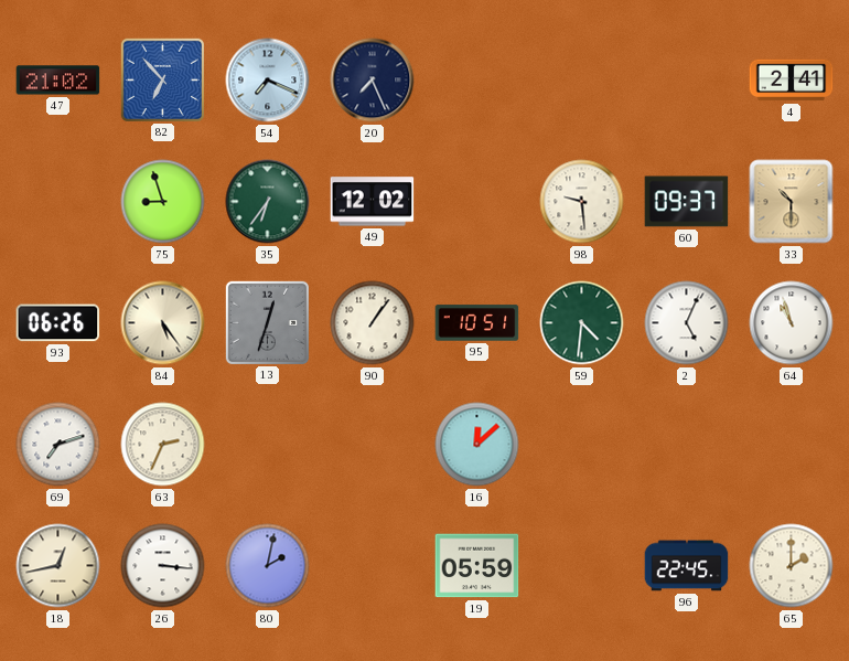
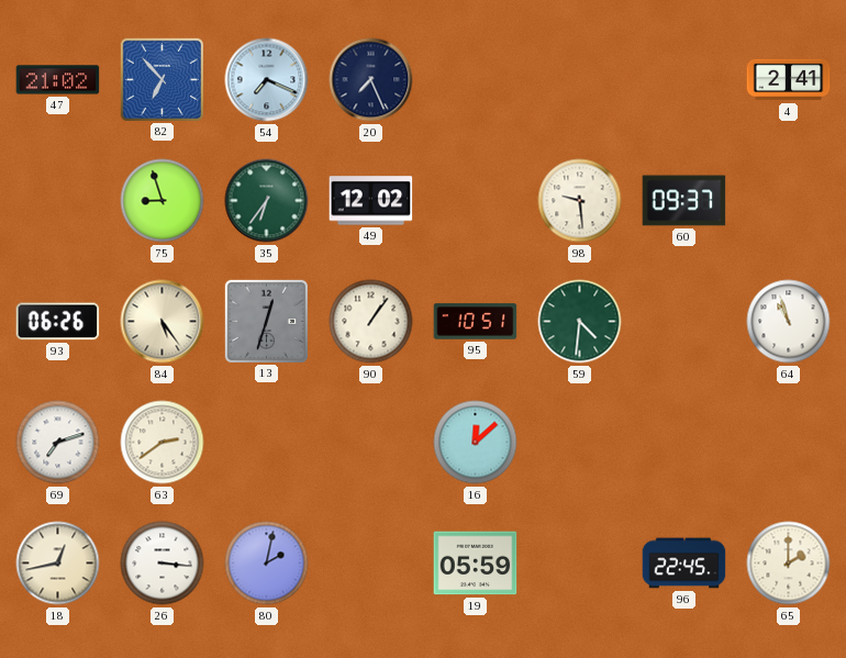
33: 10:30 -> none
2: 5:04 -> none
63: 2:34 -> 2:39
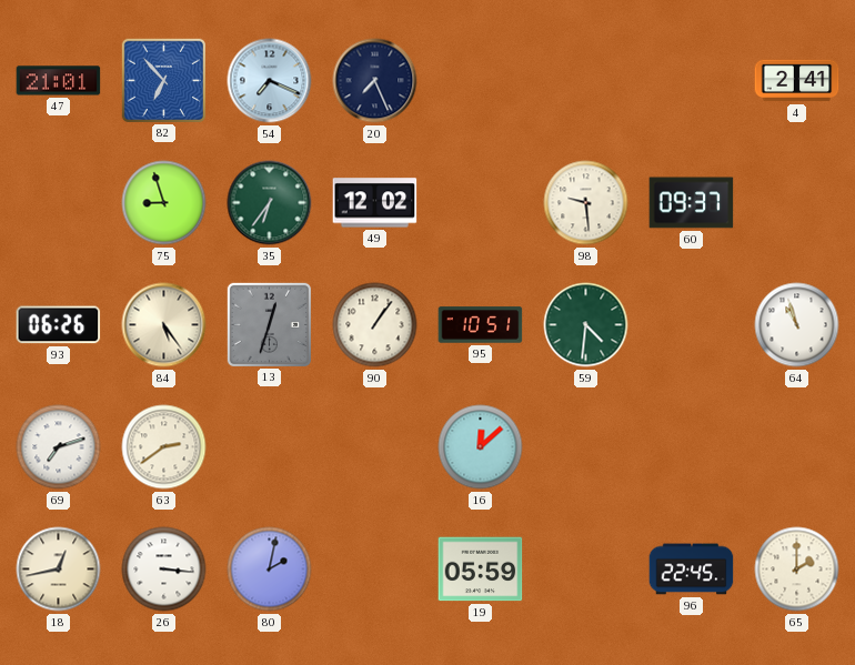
47: 21:02 -> 21:01
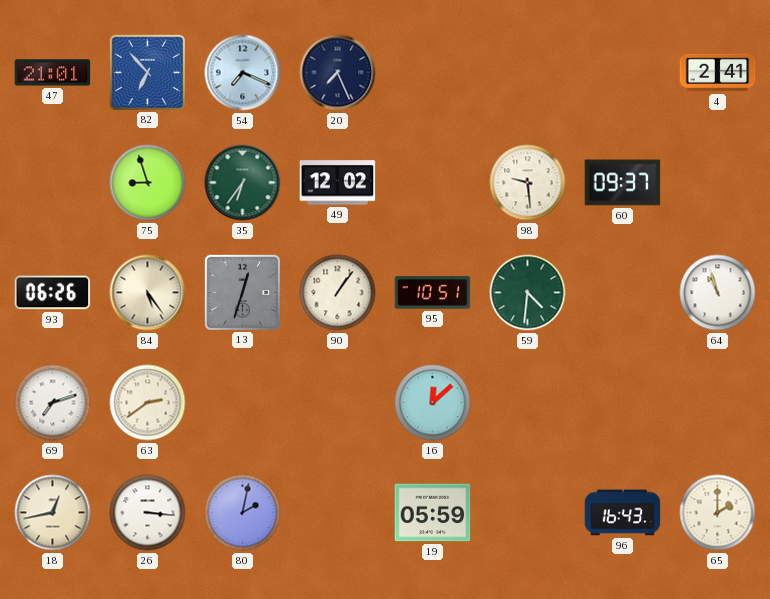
96: 22:45 -> 16:43
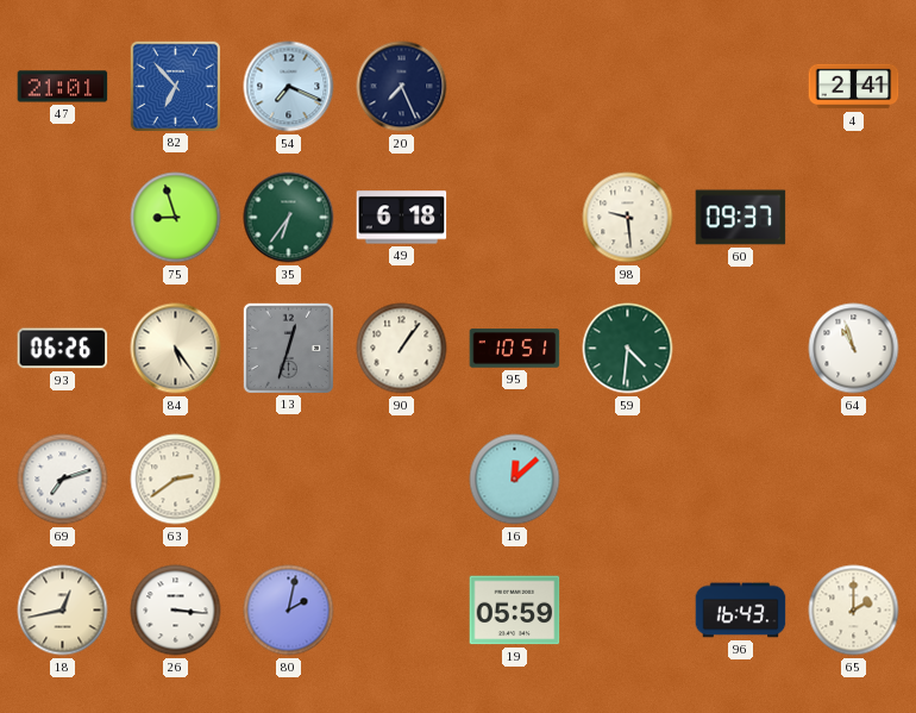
49: 12:02 -> 6:18
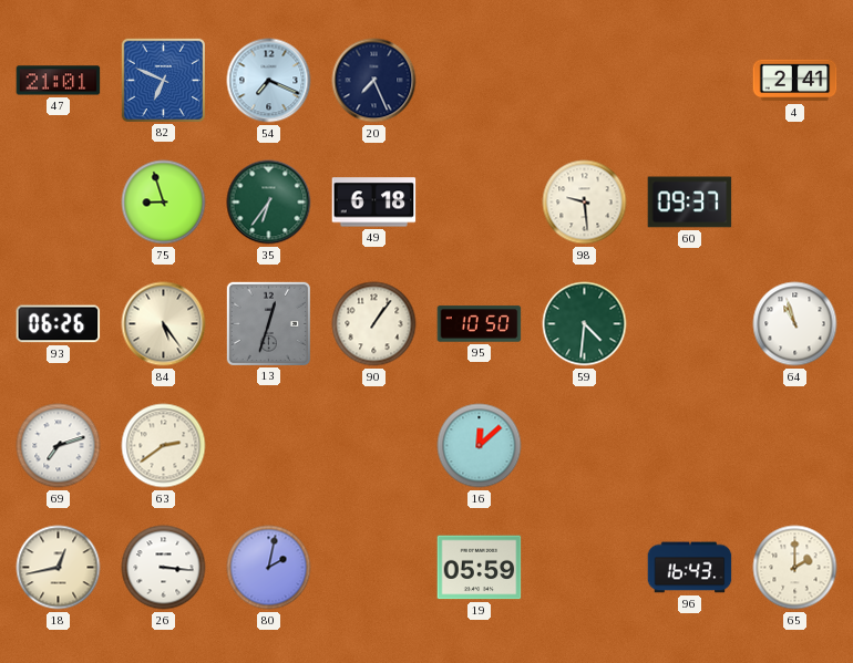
82: 6:53 -> 6:49
95: 10:51 -> 10:50
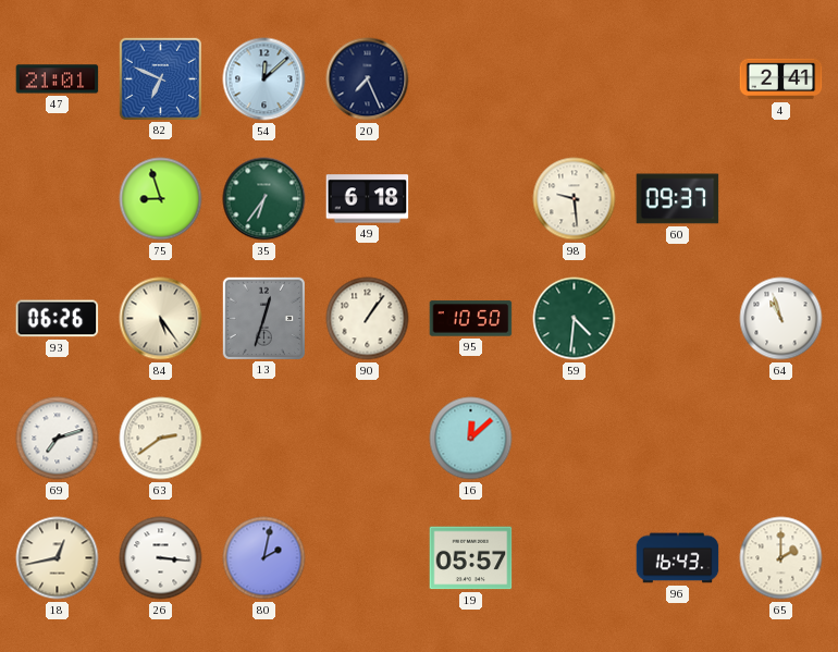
54: 7:19 -> 12:08
19: 05:59 -> 05:57
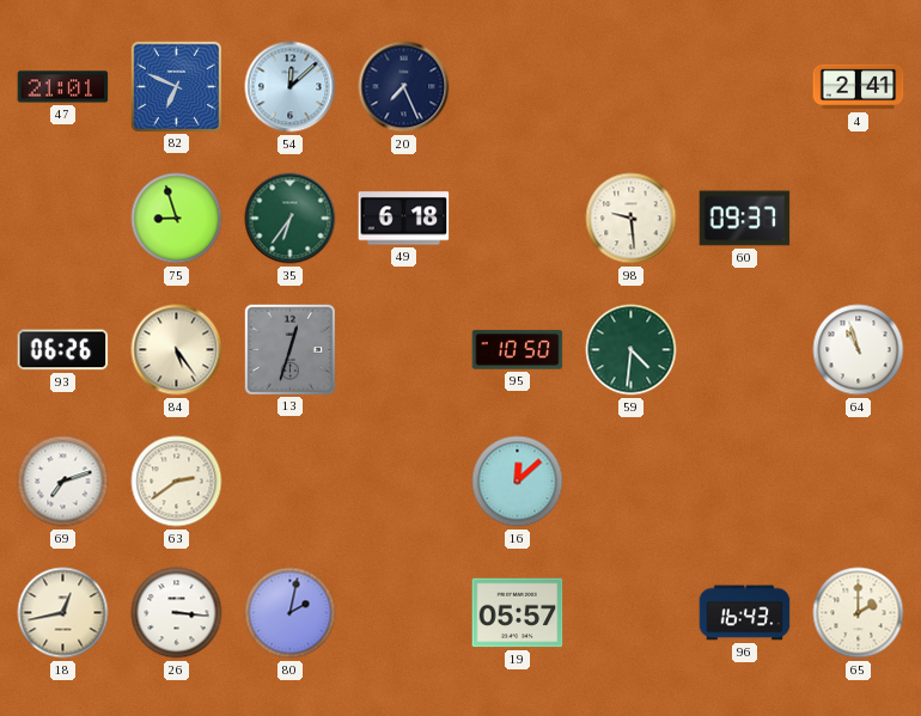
90: 1:06 -> none
